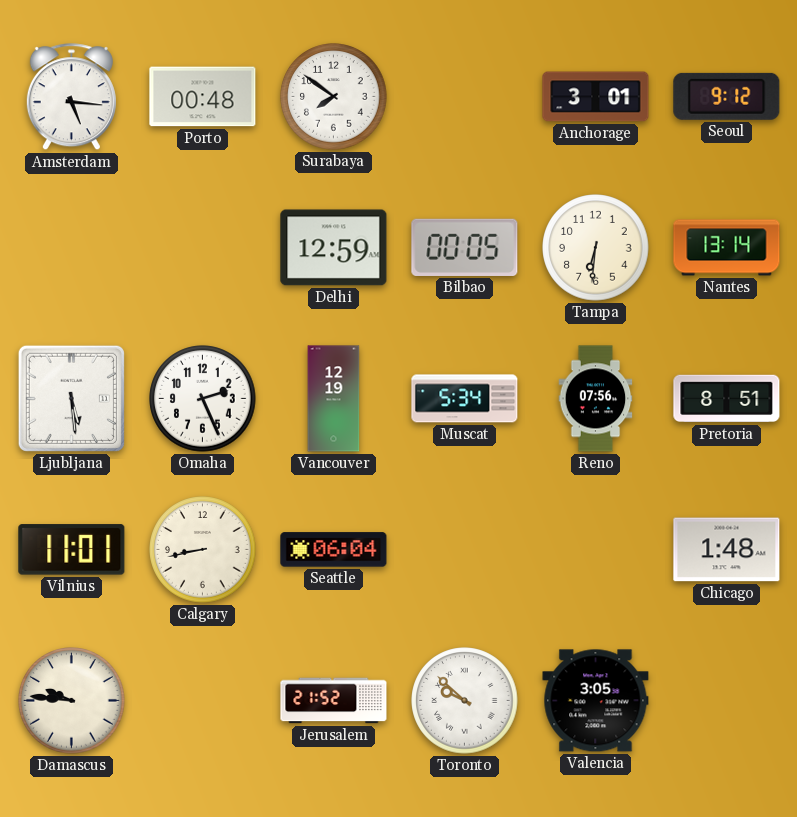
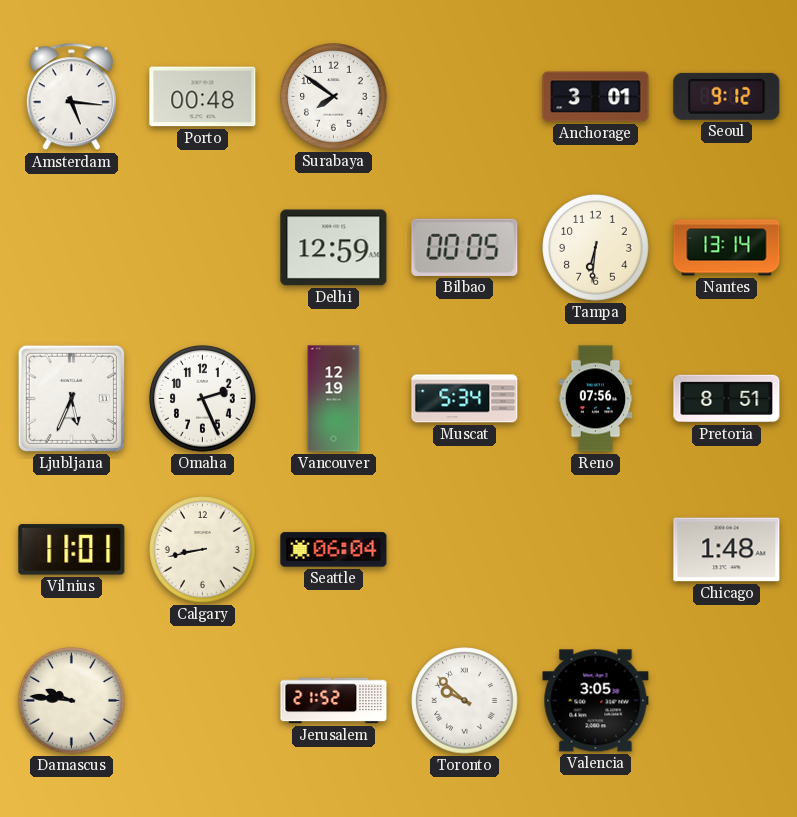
Ljubljana: 5:29 -> 5:34
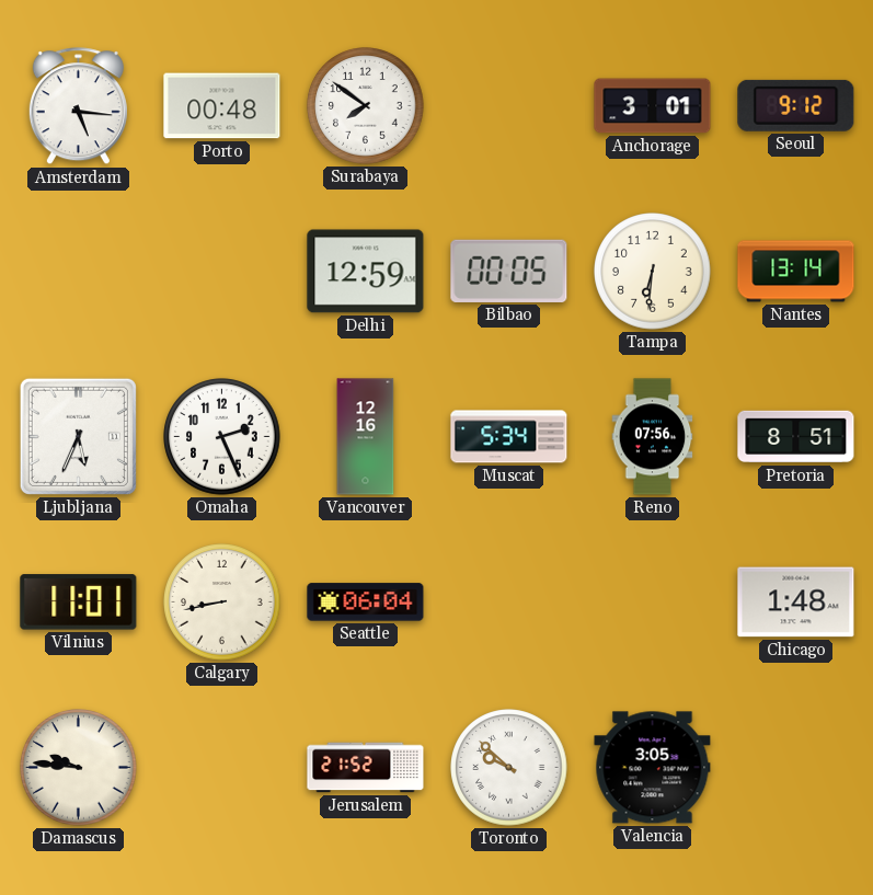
Vancouver: 12:19 -> 12:16
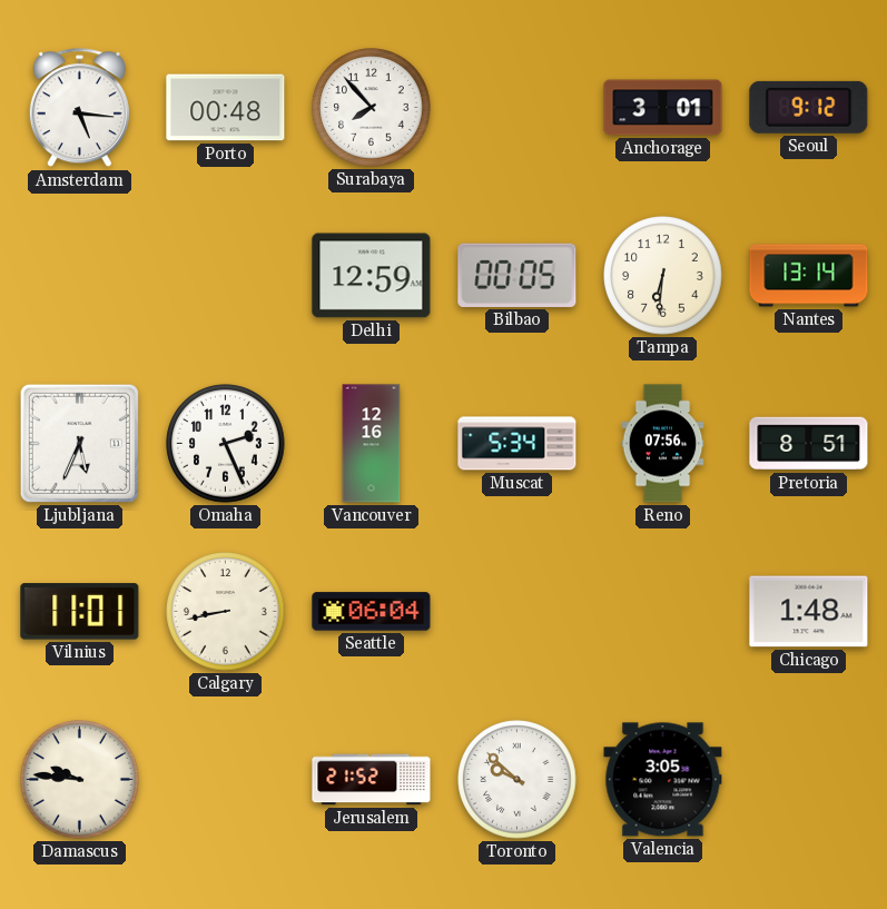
Surabaya: 7:51 -> 7:53
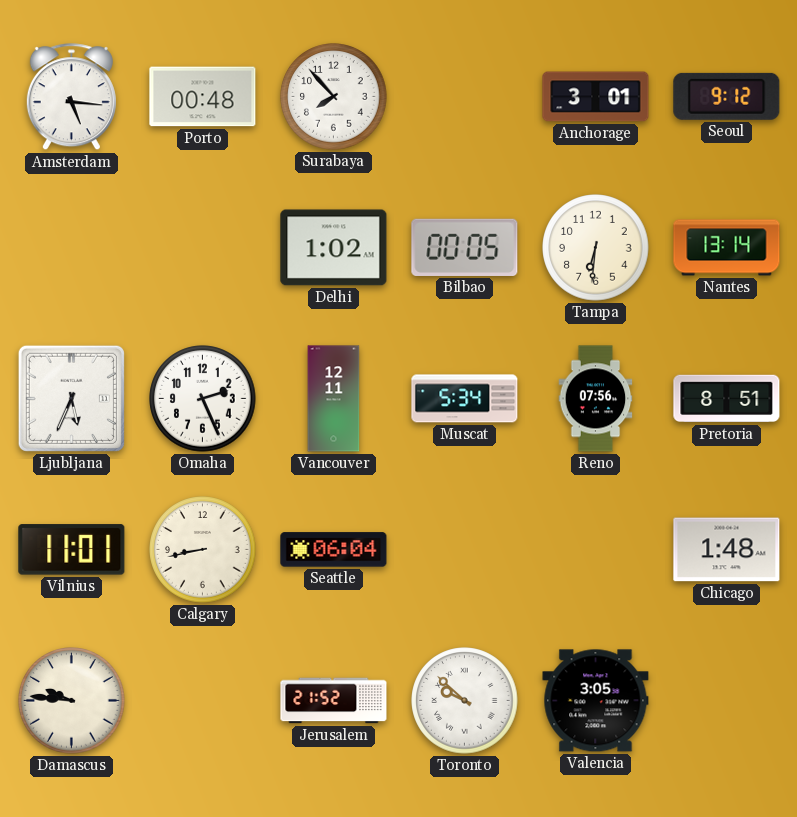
Delhi: 12:59 -> 1:02
Vancouver: 12:16 -> 12:11
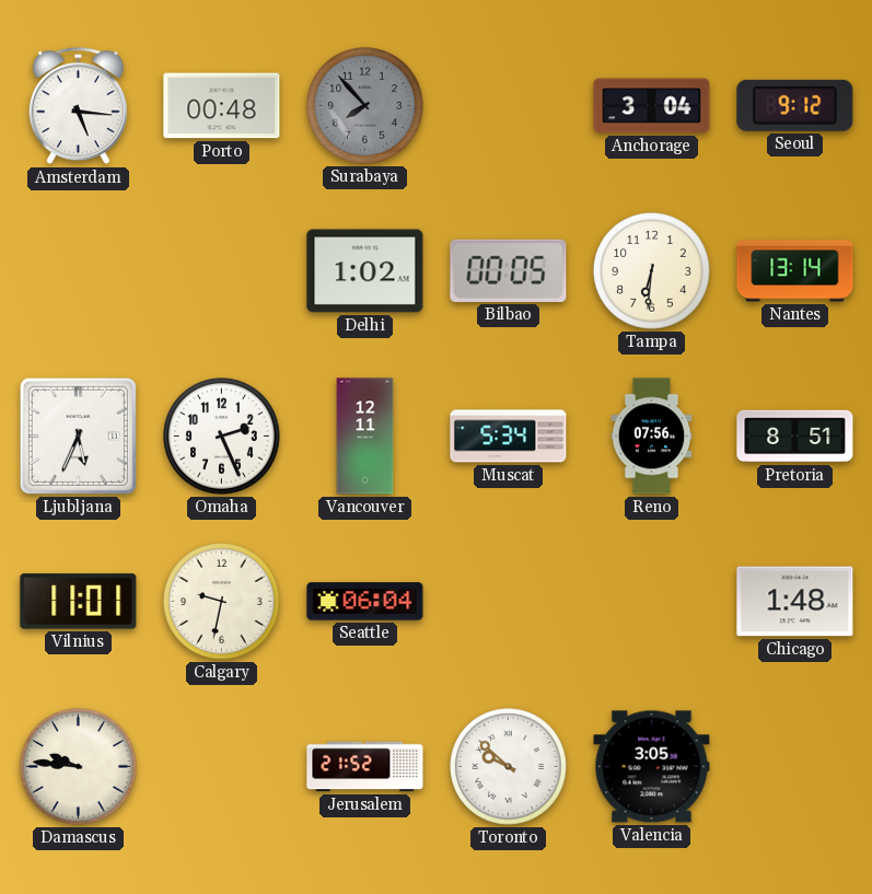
Surabaya dial: white -> grey
Anchorage: 3:01 -> 3:04
Calgary: 8:43 -> 9:32
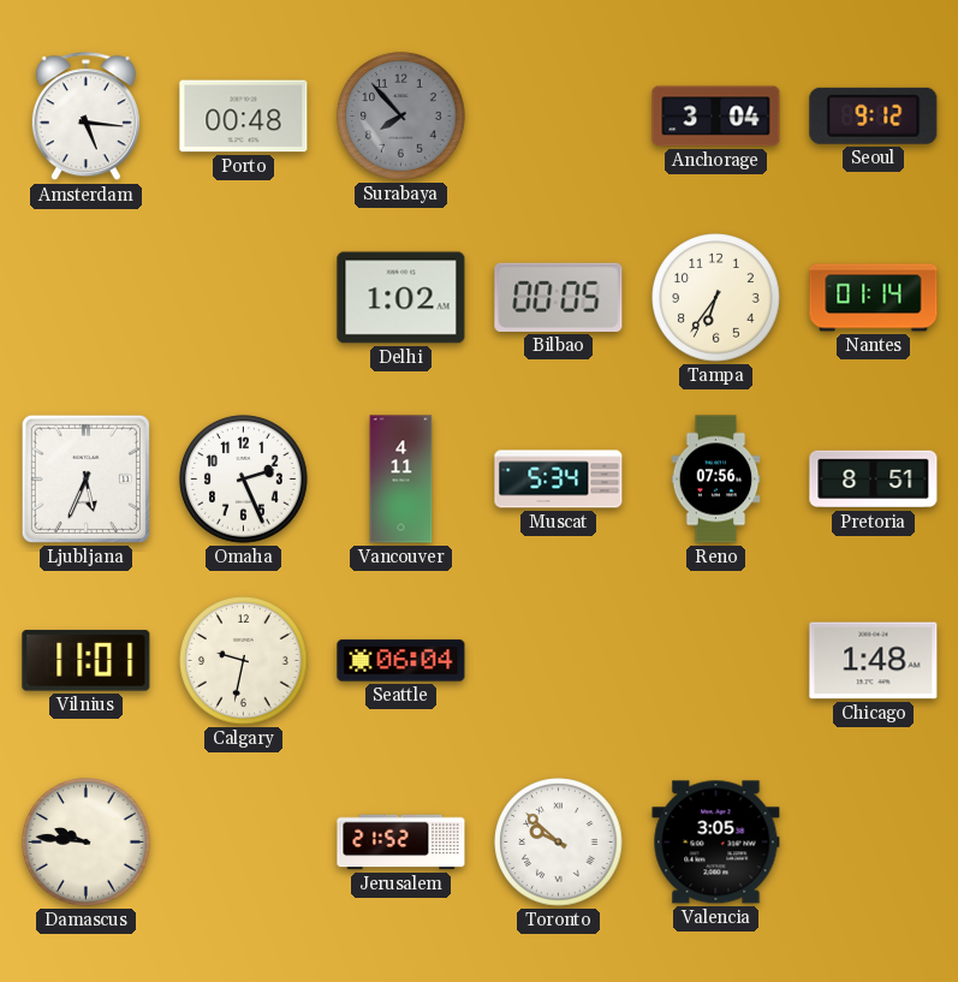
Tampa: 6:31 -> 6:36
Nantes: 13:14 -> 01:14
Vancouver: 12:11 -> 4:11
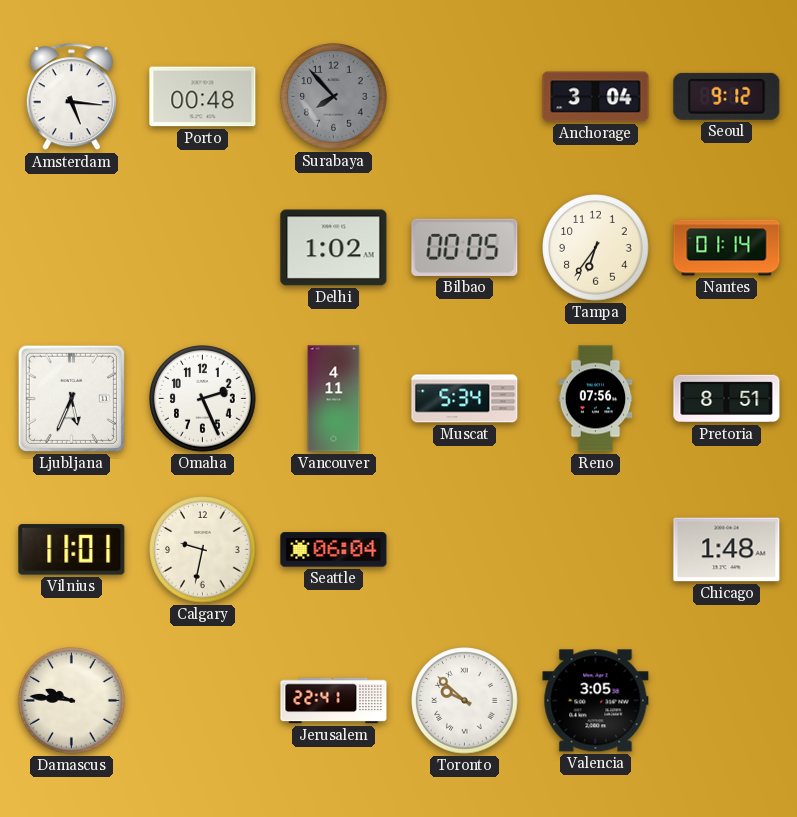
Jerusalem: 21:52 -> 22:41
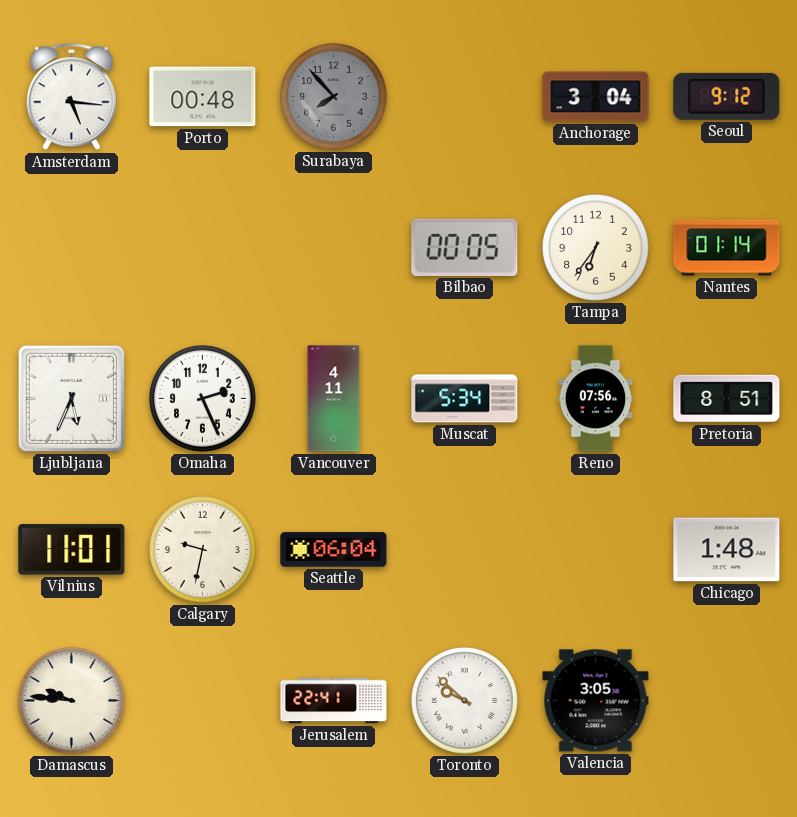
Delhi: 1:02 -> none
